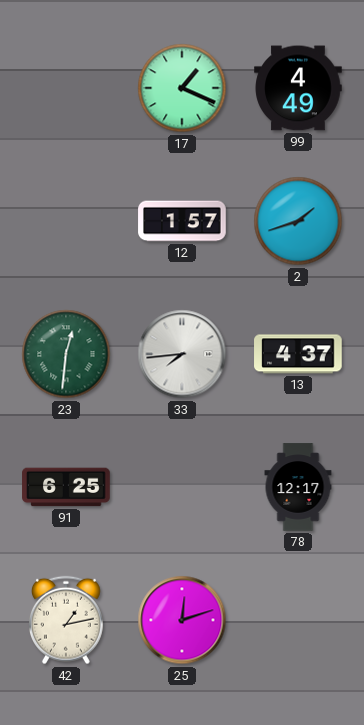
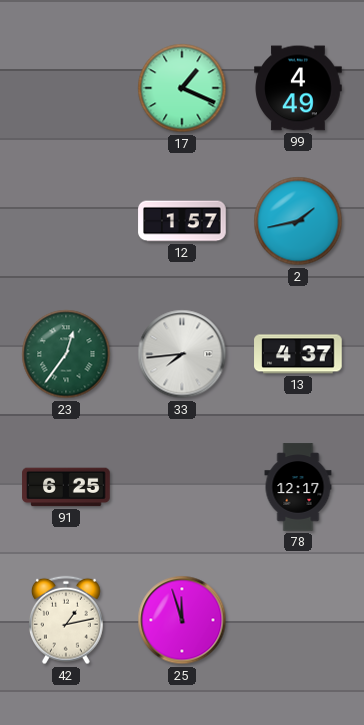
2: 1:42 -> 1:43
23: 12:31 -> 12:36
25: 12:12 -> 11:57
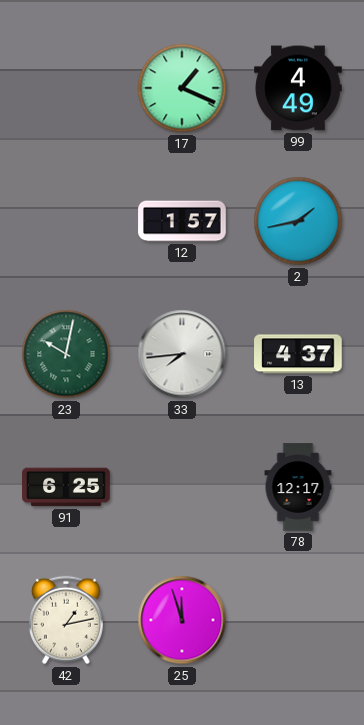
23: 12:36 -> 10:02
